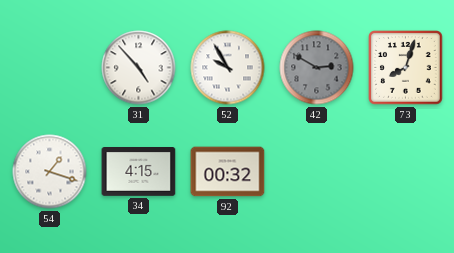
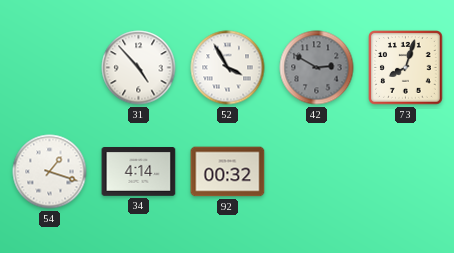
52: 9:55 -> 3:55
34: 4:15 -> 4:14
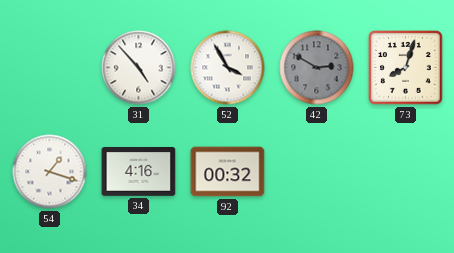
34: 4:14 -> 4:16
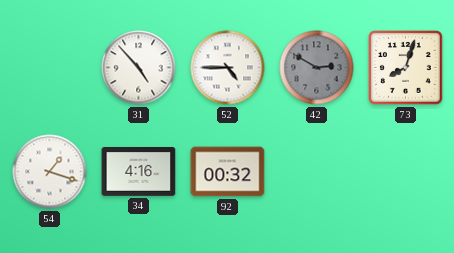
52: 3:55 -> 4:45
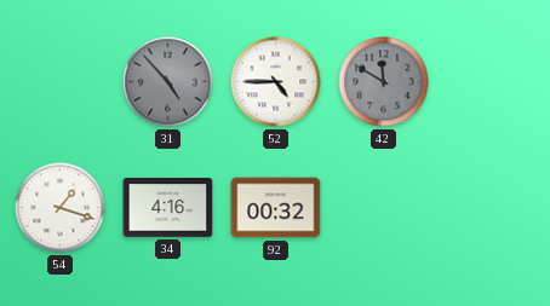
31 dial: white -> grey
42: 2:50 -> 11:50
73: 8:03 -> none
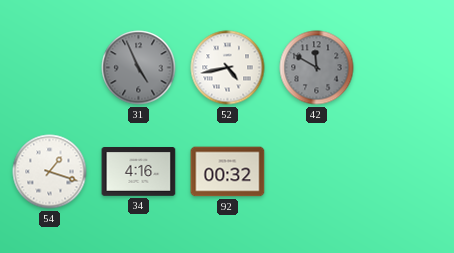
31: 4:53 -> 4:56
52: 4:45 -> 4:43
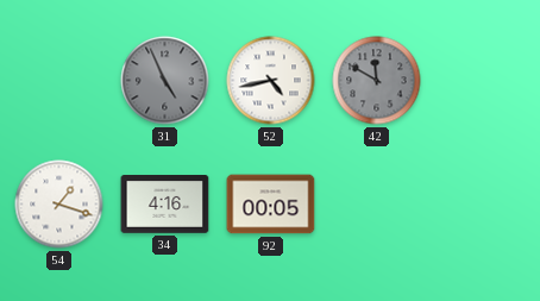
92: 00:32 -> 00:05
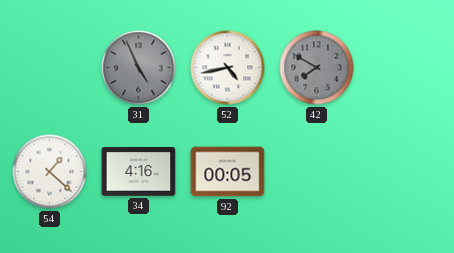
42: 11:50 -> 7:50
54: 1:18 -> 1:22
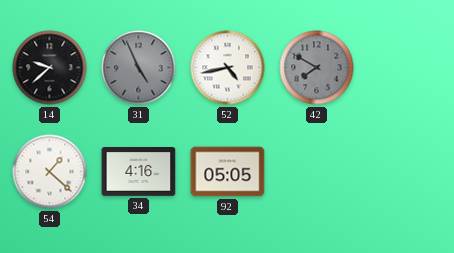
14: none -> 9:38
92: 00:05 -> 05:05
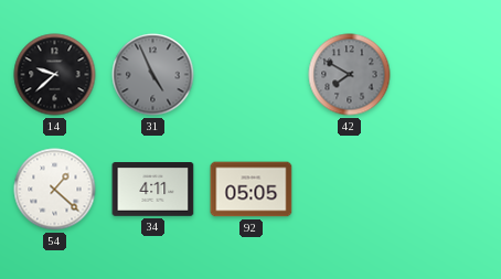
52: 4:43 -> none
34: 4:16 -> 4:11
